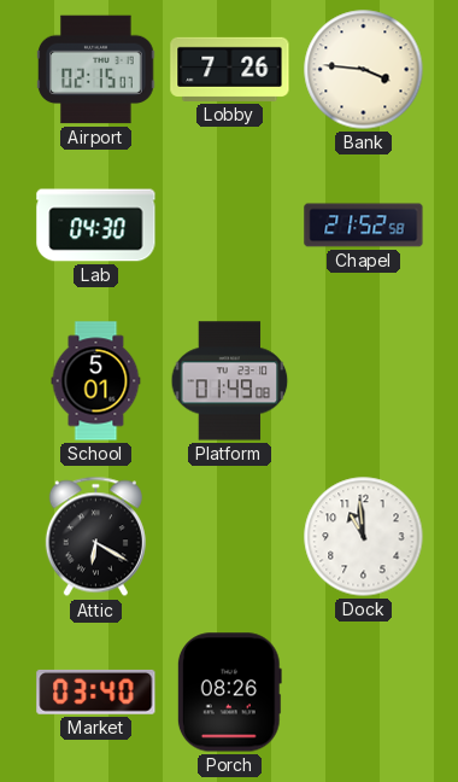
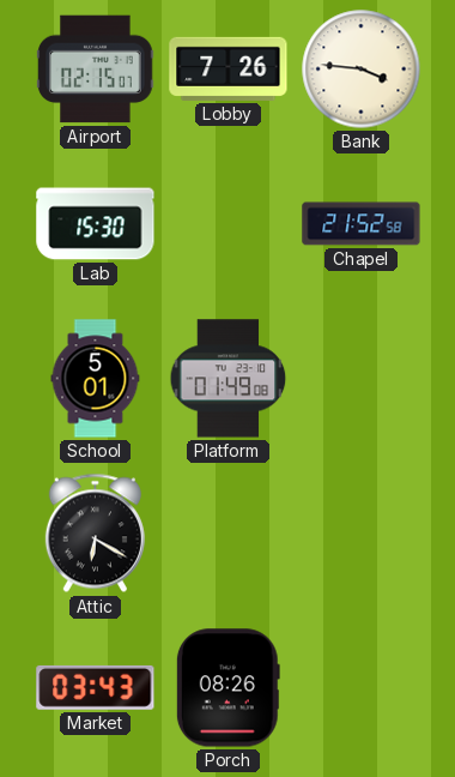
Lab: 04:30 -> 15:30
Dock: 10:59 -> none
Market: 03:40 -> 03:43
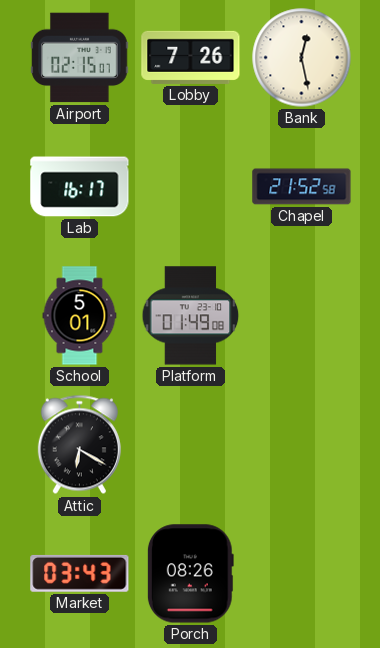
Bank: 3:46 -> 12:28
Lab: 15:30 -> 16:17
